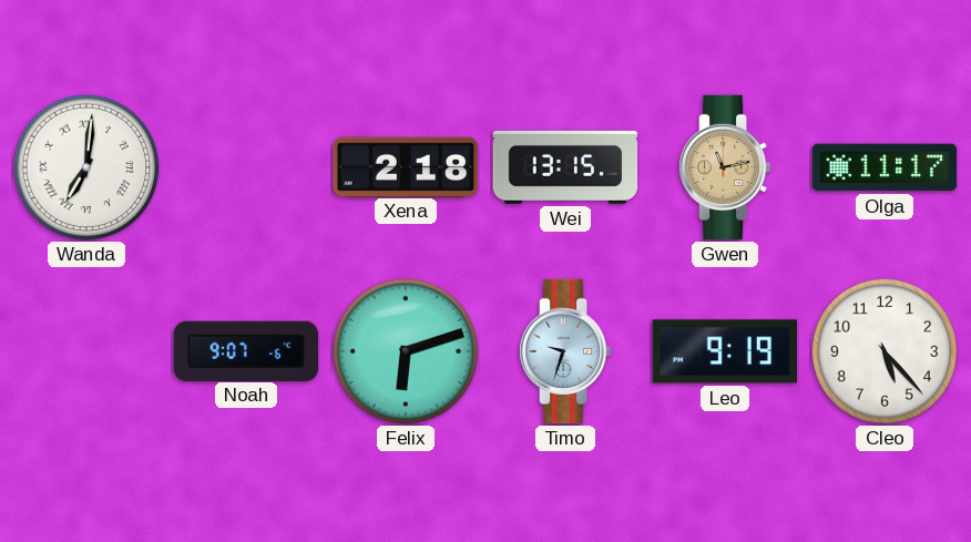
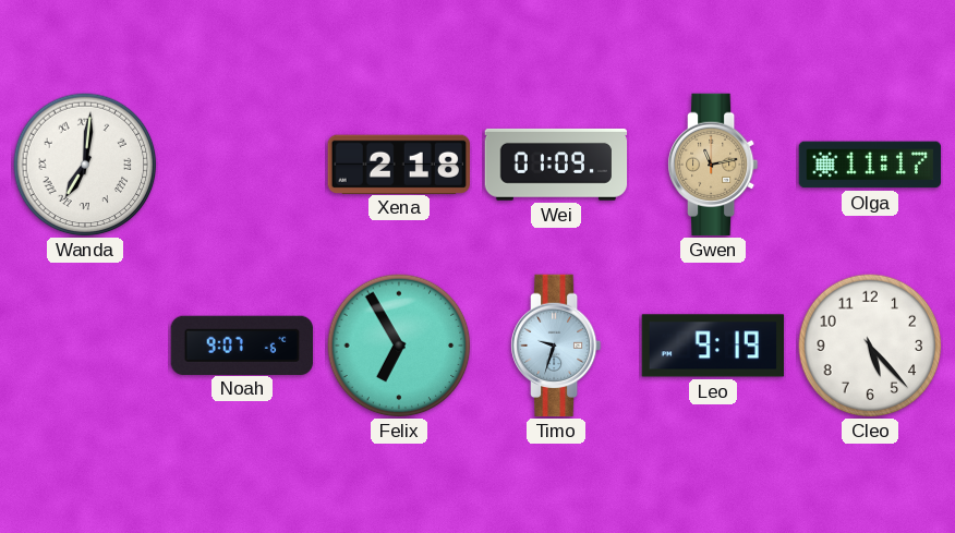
Wei: 13:15 -> 01:09
Felix: 6:12 -> 6:55
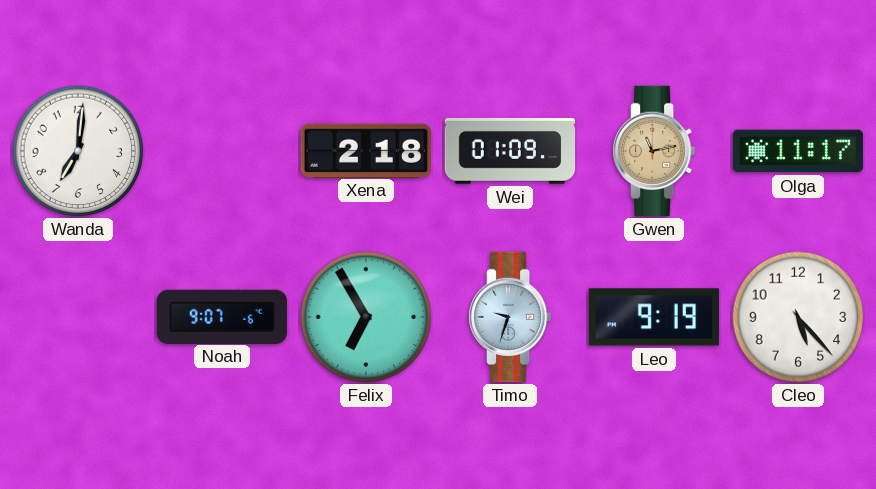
Wanda numerals: Roman -> Arabic
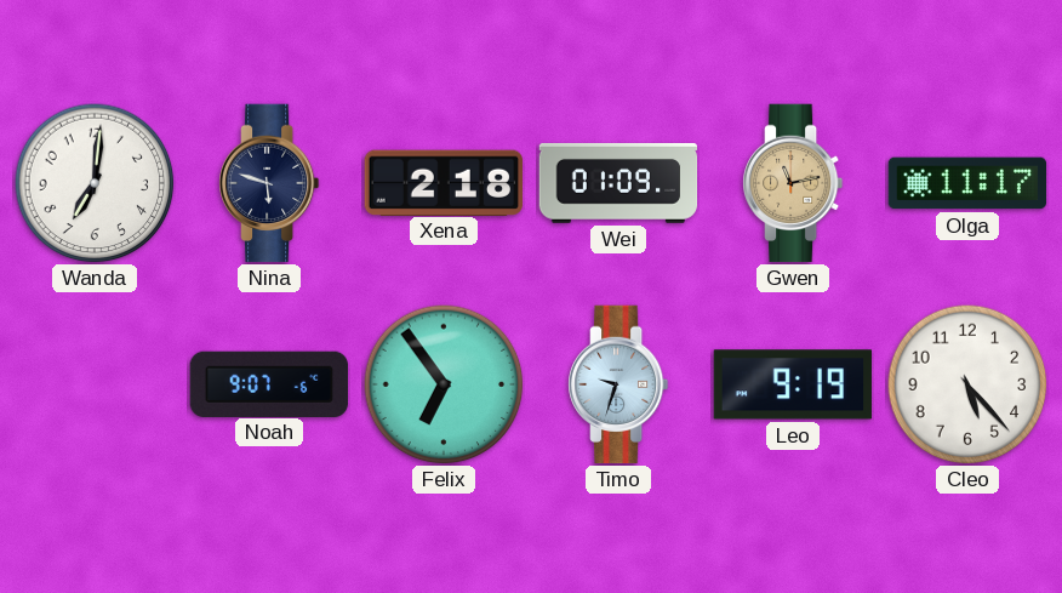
Nina: none -> 5:48
Felix: 6:55 -> 6:54
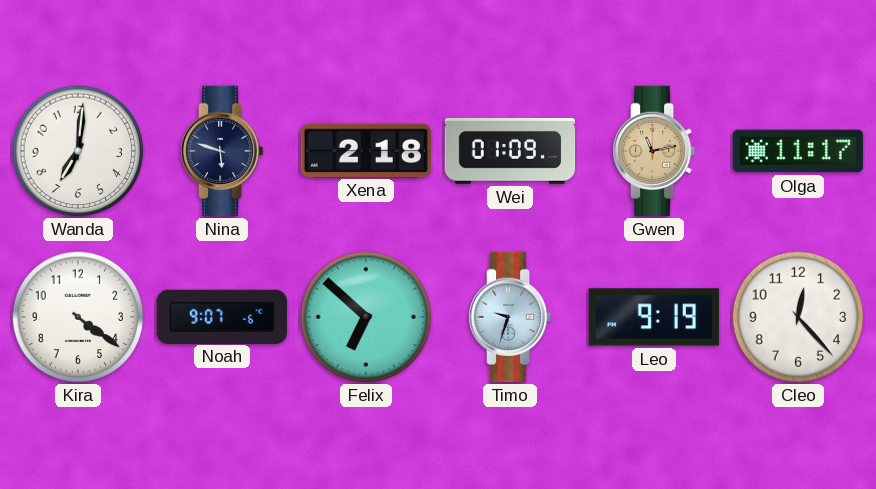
Kira: none -> 4:21
Felix: 6:54 -> 6:52
Cleo: 5:23 -> 12:23
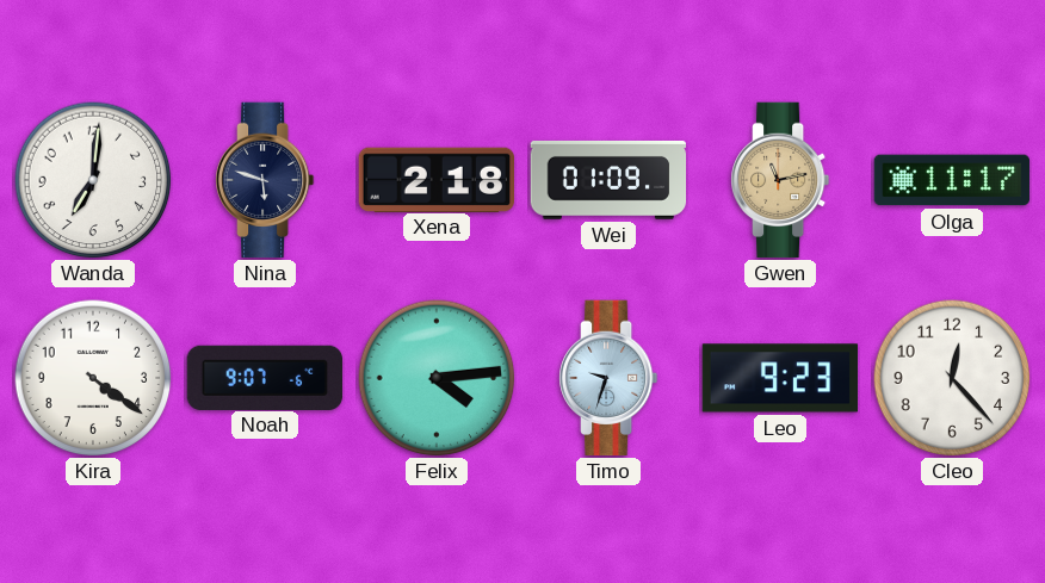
Felix: 6:52 -> 4:14
Leo: 9:19 -> 9:23
